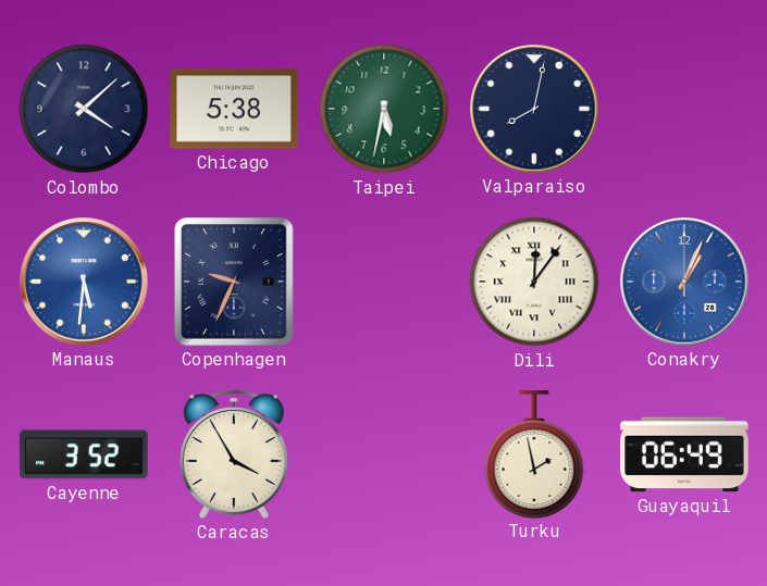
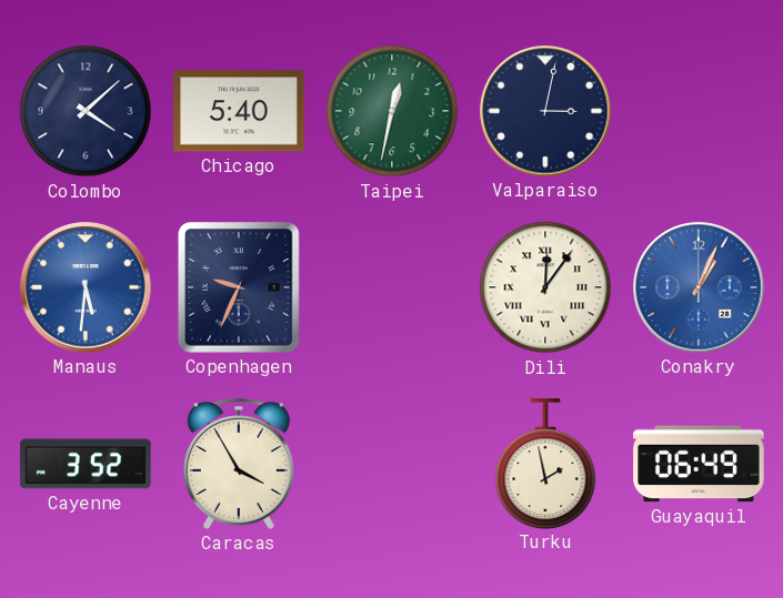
Chicago: 5:38 -> 5:40
Taipei: 5:32 -> 12:32
Valparaiso: 8:02 -> 3:02
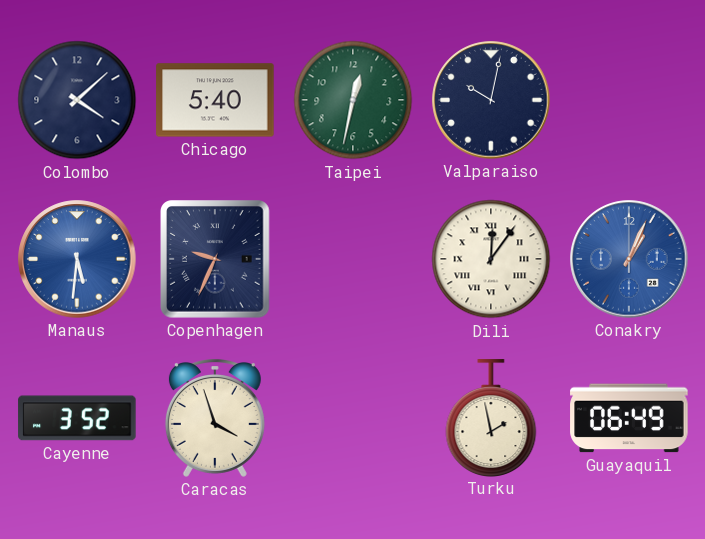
Valparaiso: 3:02 -> 10:02
Caracas: 3:55 -> 3:57
